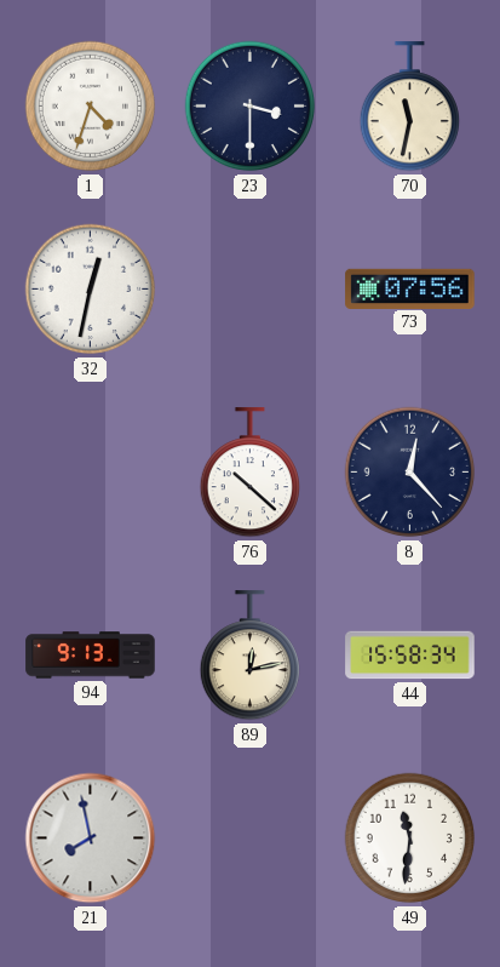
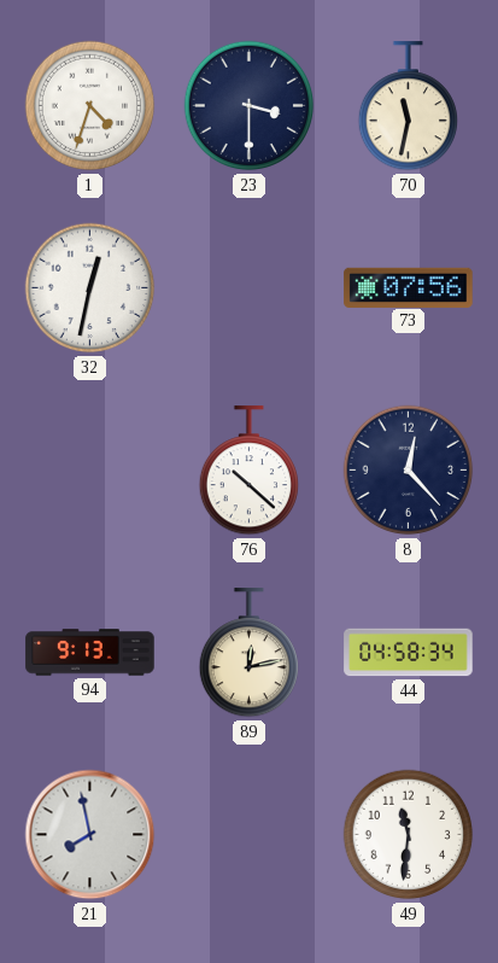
44: 15:58 -> 04:58
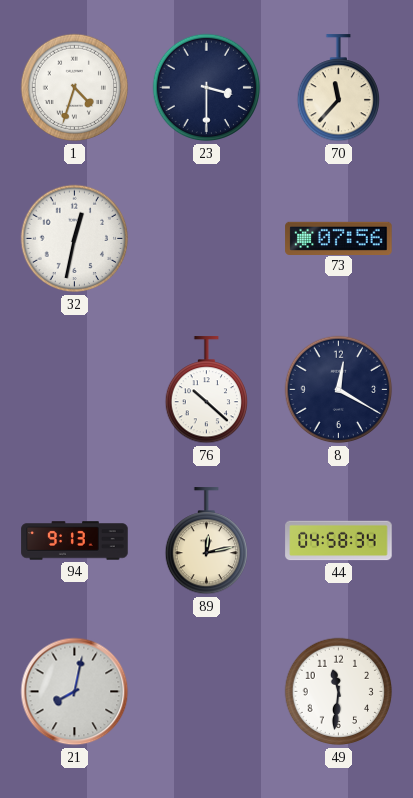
70: 11:32 -> 11:37
8: 12:23 -> 12:20
21: 7:58 -> 8:02
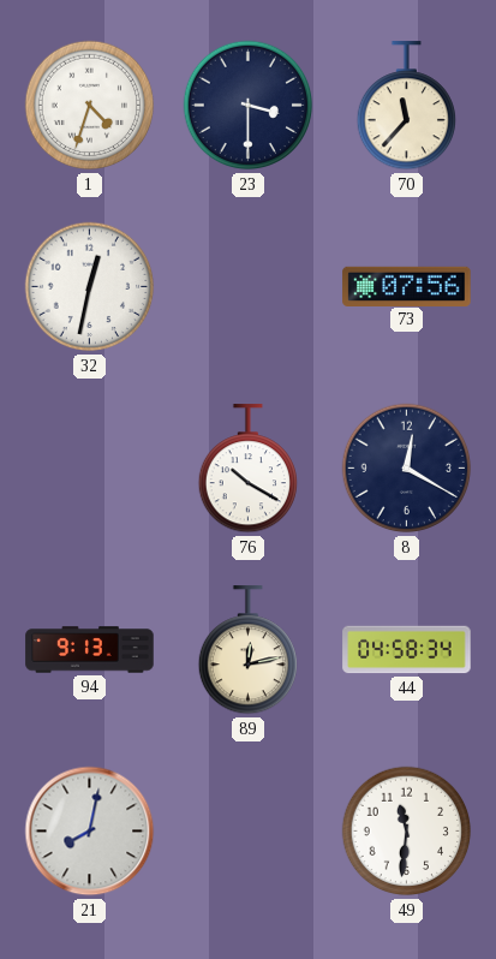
76: 10:22 -> 10:20
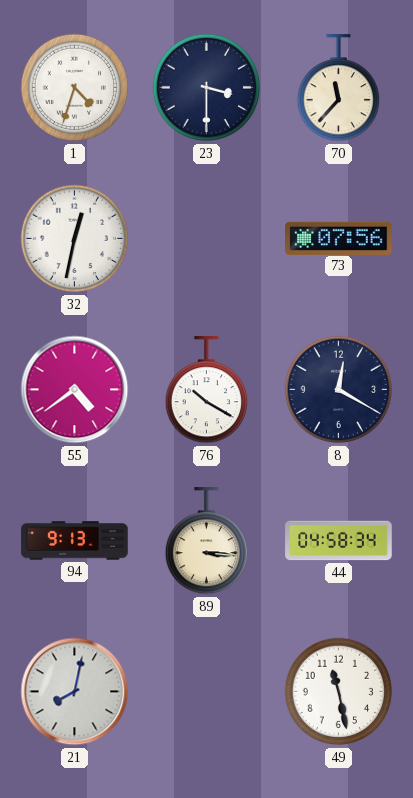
55: none -> 4:39
89: 12:13 -> 3:16
49: 11:31 -> 11:28
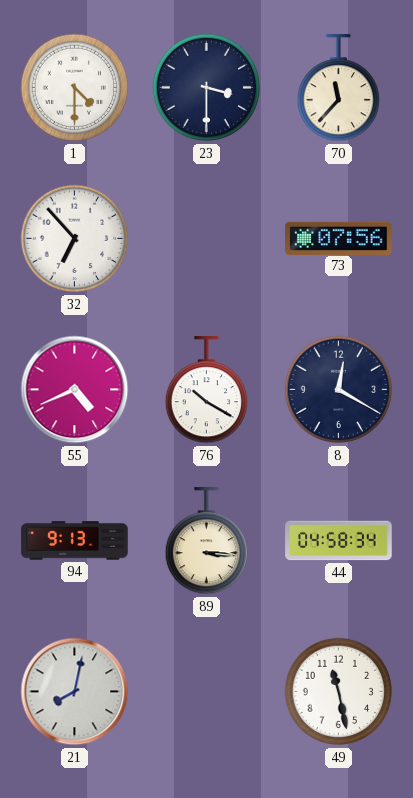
1: 4:33 -> 4:30
32: 12:32 -> 6:53
55: 4:39 -> 4:41
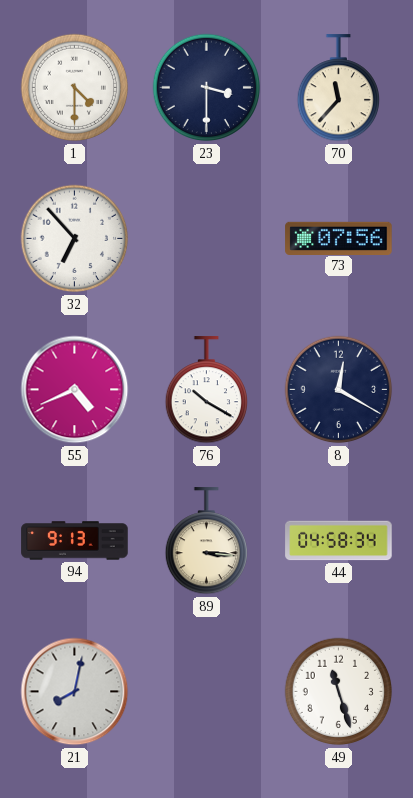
49: 11:28 -> 11:27
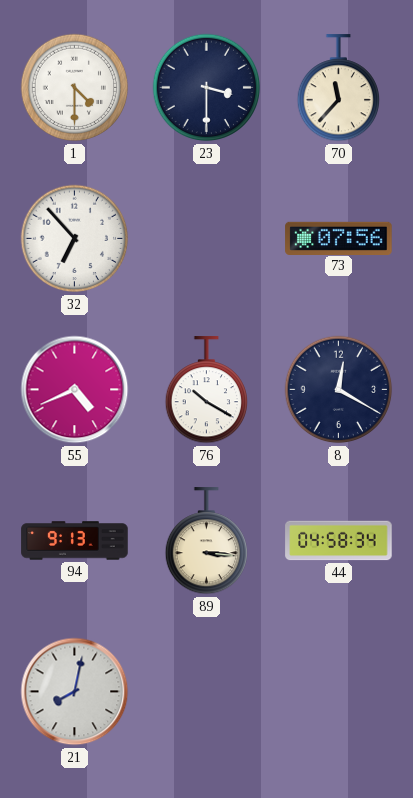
49: 11:27 -> none
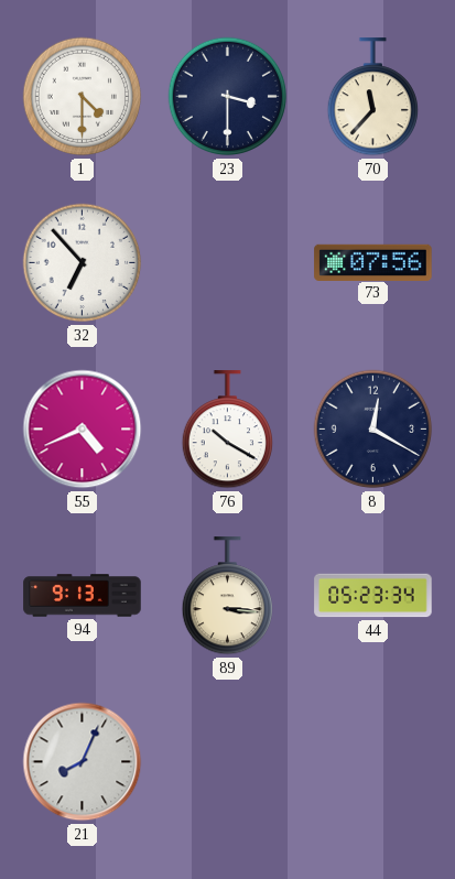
44: 04:58 -> 05:23
21: 8:02 -> 8:04
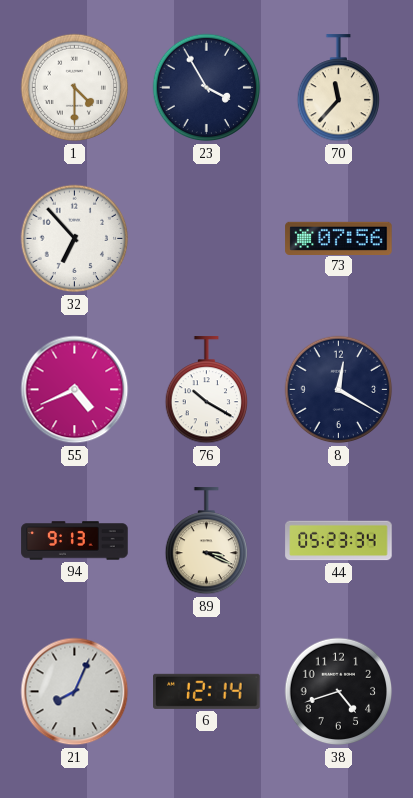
23: 3:30 -> 3:55
89: 3:16 -> 3:19
6: none -> 12:14
38: none -> 4:42
